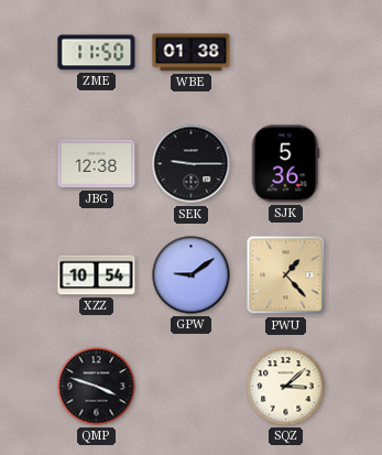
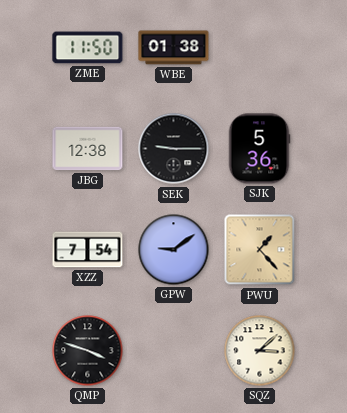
XZZ: 10:54 -> 7:54
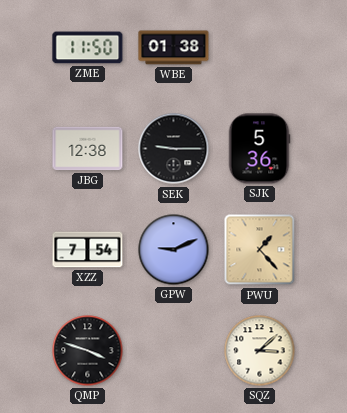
GPW: 9:09 -> 9:11
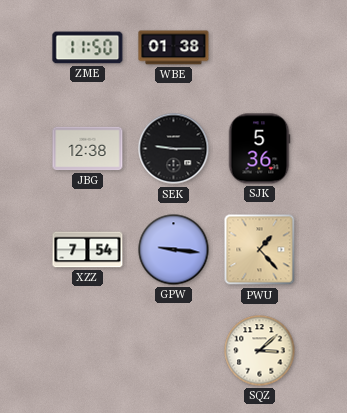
GPW: 9:11 -> 9:16
QMP: 3:48 -> none
